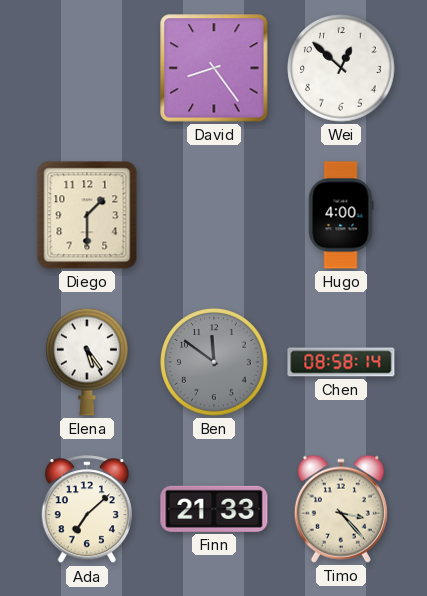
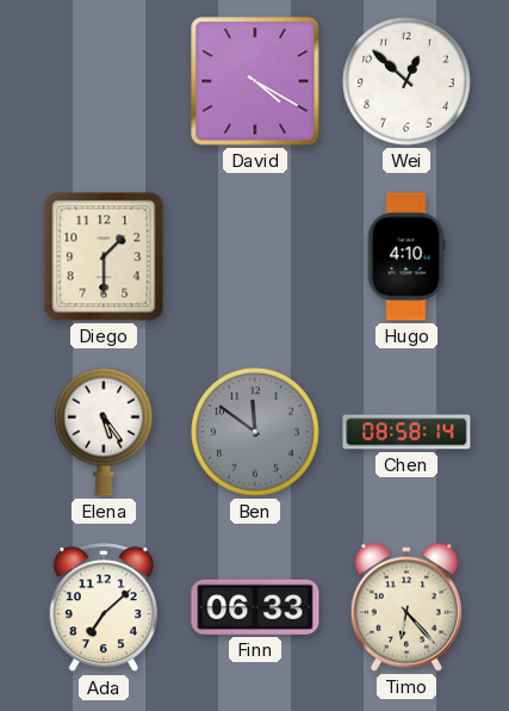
David: 8:24 -> 4:20
Hugo: 4:00 -> 4:10
Finn: 21:33 -> 06:33
Timo: 3:23 -> 6:23
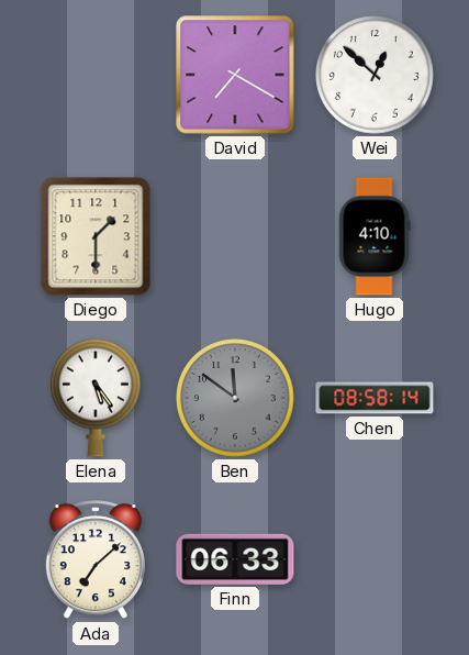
David: 4:20 -> 7:20
Timo: 6:23 -> none
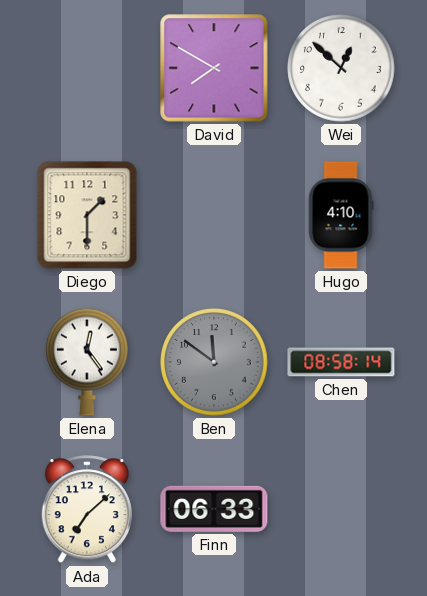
David: 7:20 -> 7:50
Elena: 5:24 -> 12:24
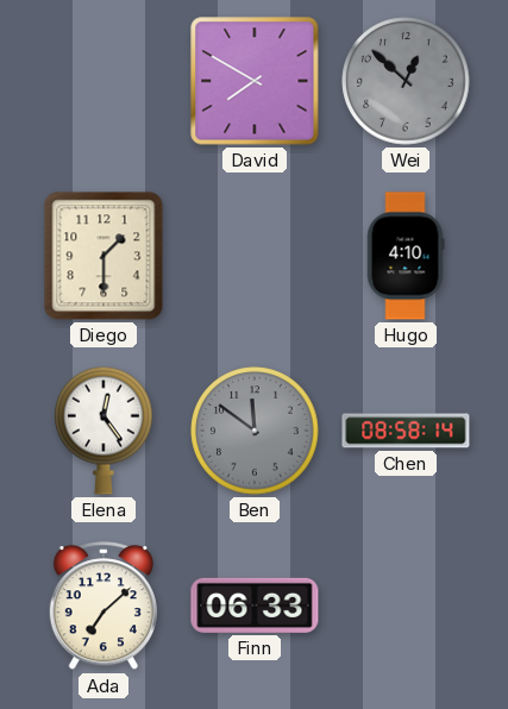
Wei dial: white -> grey
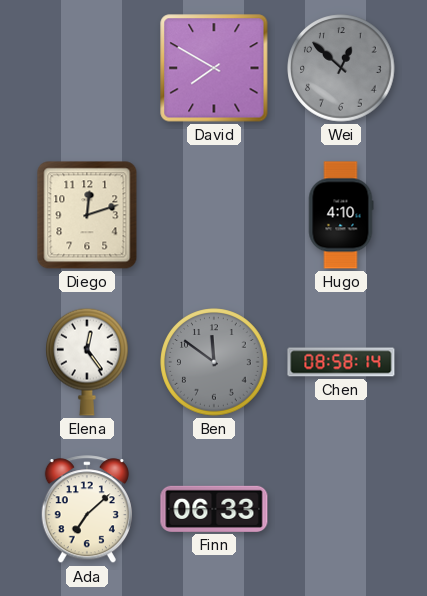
Diego: 1:30 -> 12:12
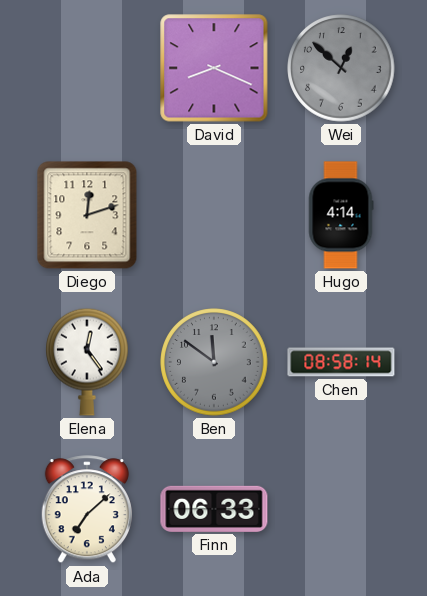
David: 7:50 -> 8:19
Hugo: 4:10 -> 4:14
